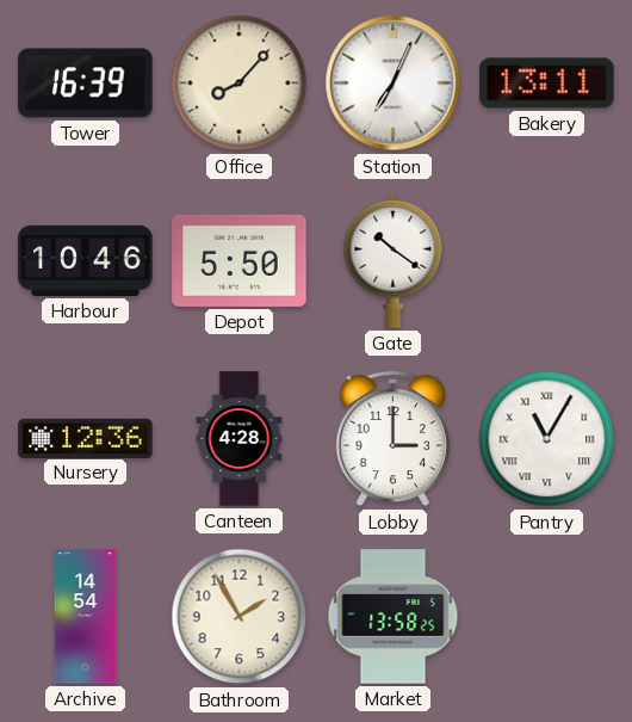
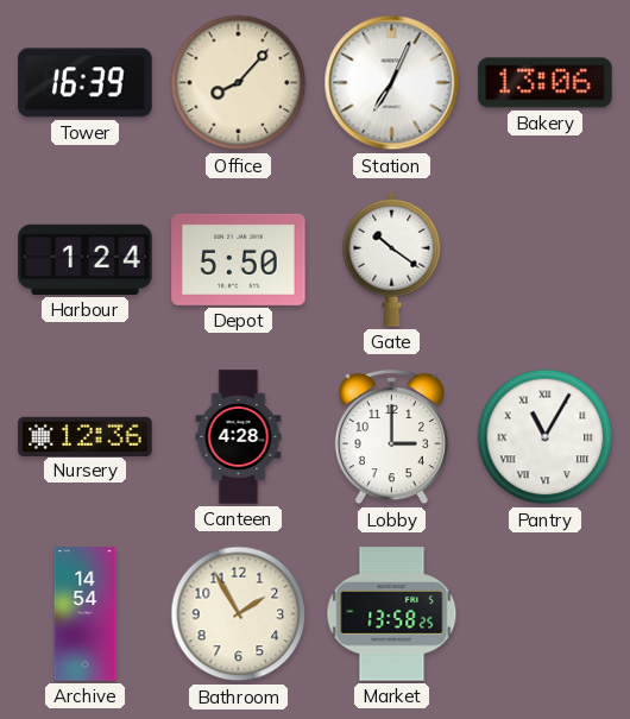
Bakery: 13:11 -> 13:06
Harbour: 10:46 -> 1:24
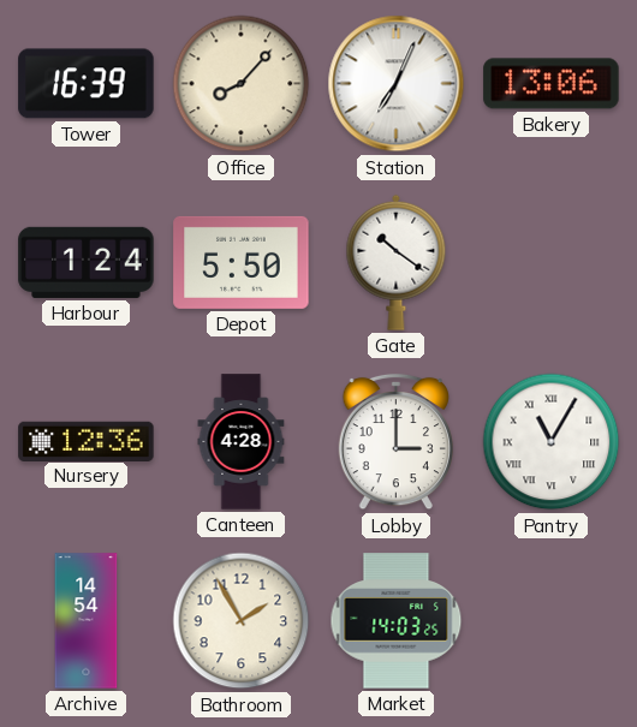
Market: 13:58 -> 14:03
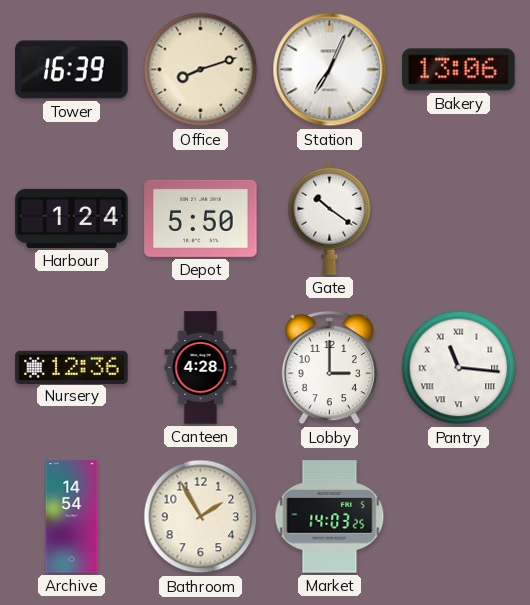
Office: 8:07 -> 8:12
Pantry: 11:05 -> 11:16
